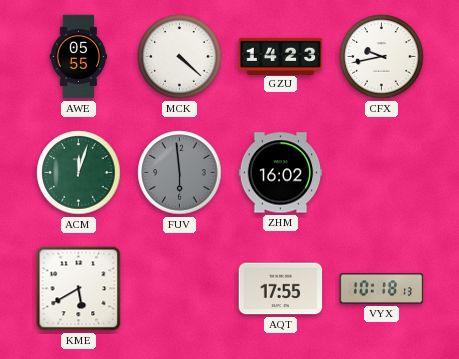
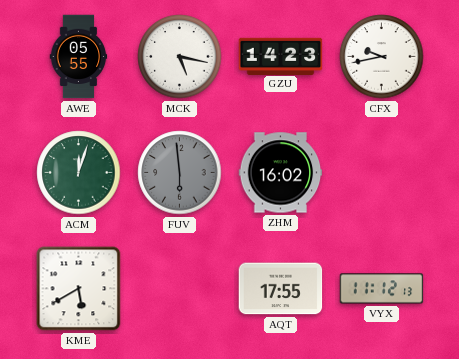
MCK: 4:22 -> 5:17
VYX: 10:18 -> 11:12
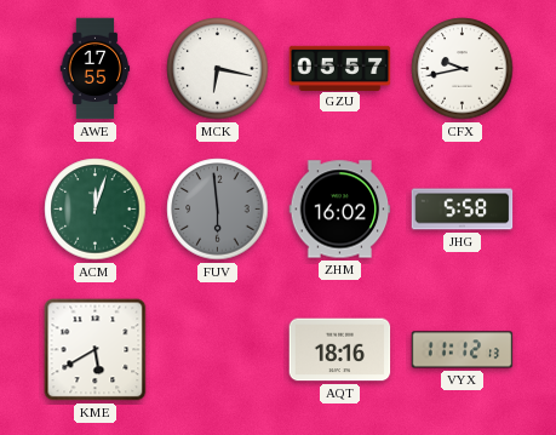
AWE: 05:55 -> 17:55
MCK: 5:17 -> 6:17
GZU: 14:23 -> 05:57
JHG: none -> 5:58
AQT: 17:55 -> 18:16
